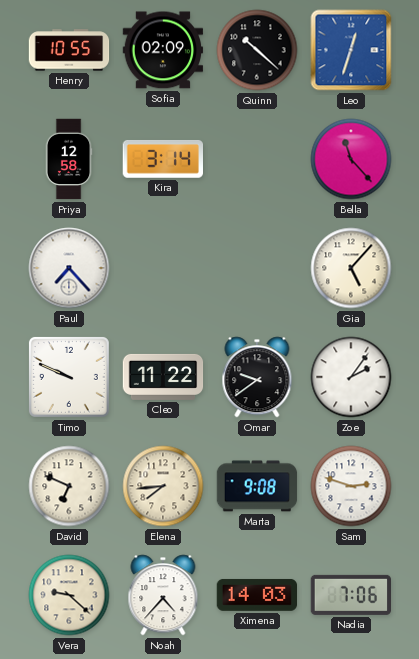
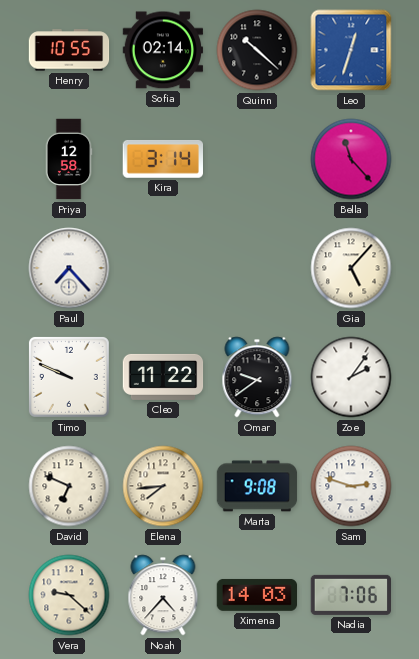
Sofia: 02:09 -> 02:14
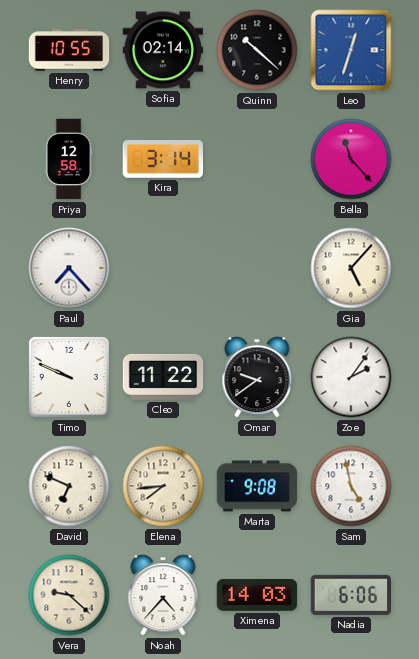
Sam: 2:48 -> 4:58
Nadia: 7:06 -> 6:06
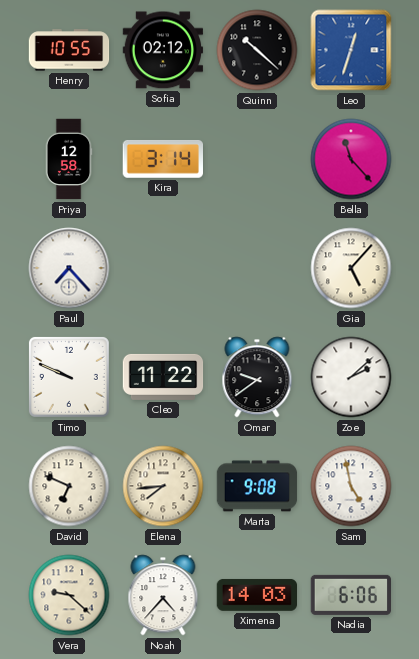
Sofia: 02:14 -> 02:12
Zoe: 2:06 -> 2:08
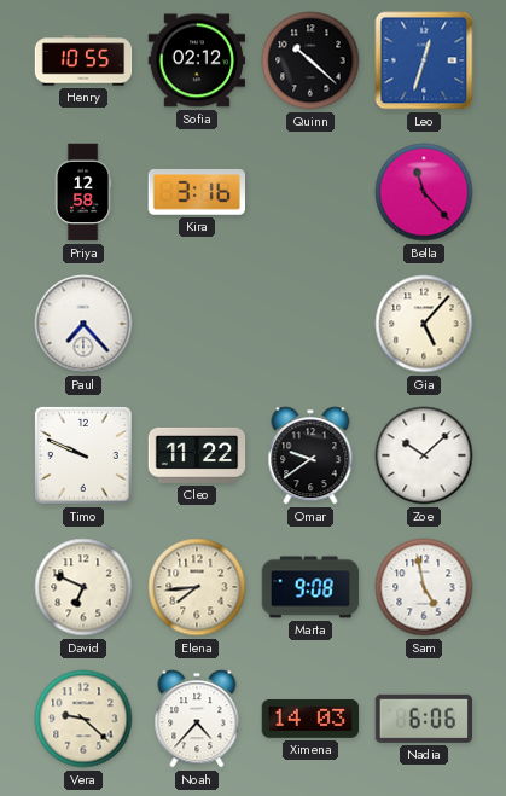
Kira: 3:14 -> 3:16
Zoe: 2:08 -> 10:08
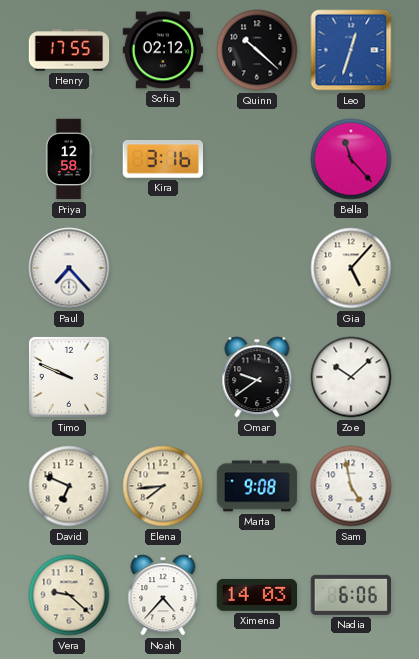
Henry: 10:55 -> 17:55
Cleo: 11:22 -> none
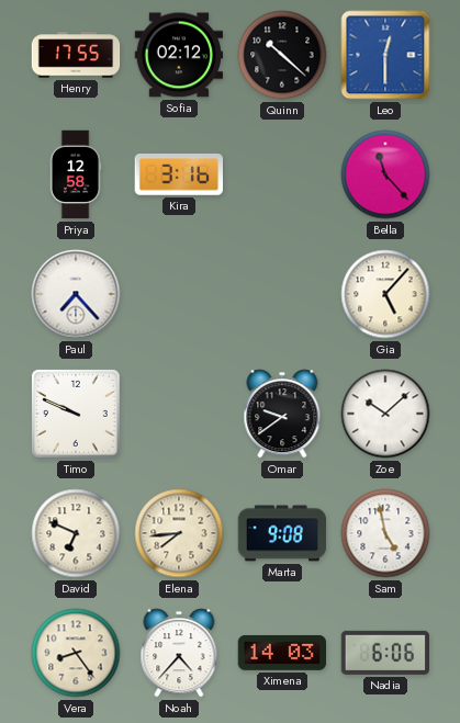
Leo: 12:33 -> 12:30
Vera: 9:22 -> 8:24
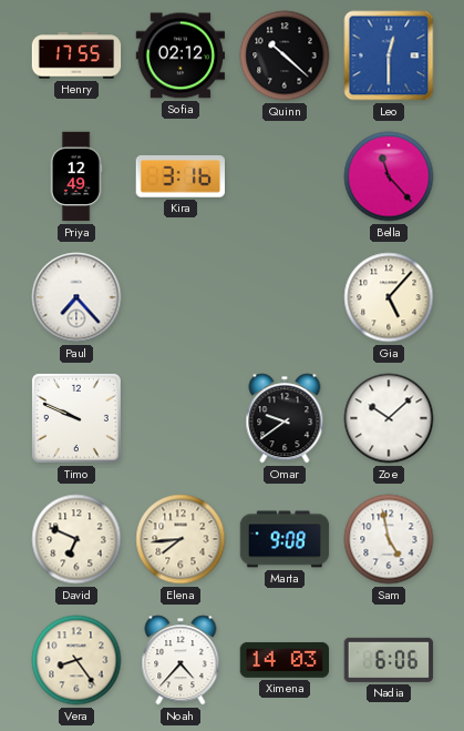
Priya: 12:58 -> 12:49
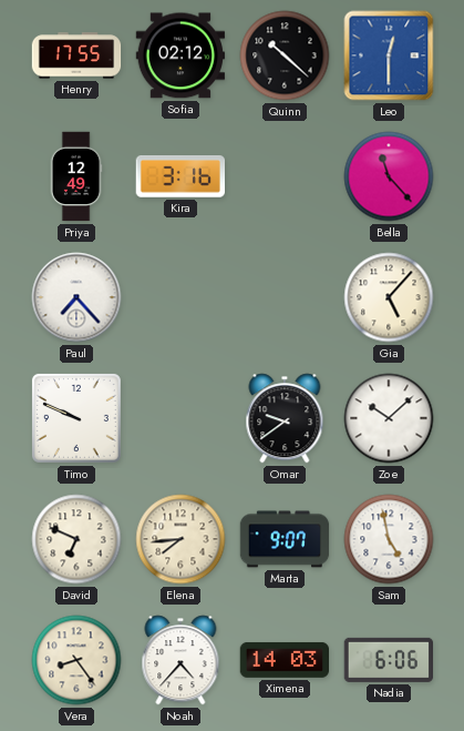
Marta: 9:08 -> 9:07
